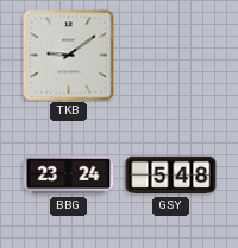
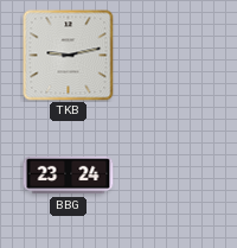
TKB: 9:09 -> 9:13
GSY: 5:48 -> none
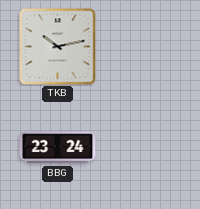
TKB: 9:13 -> 10:13
